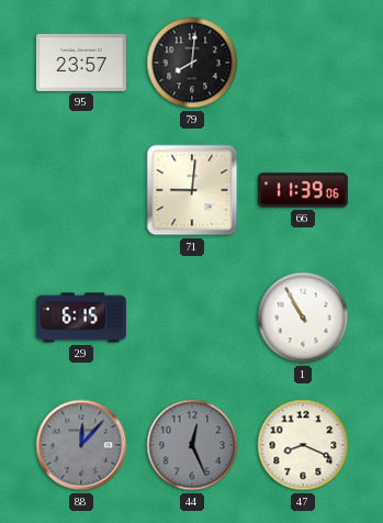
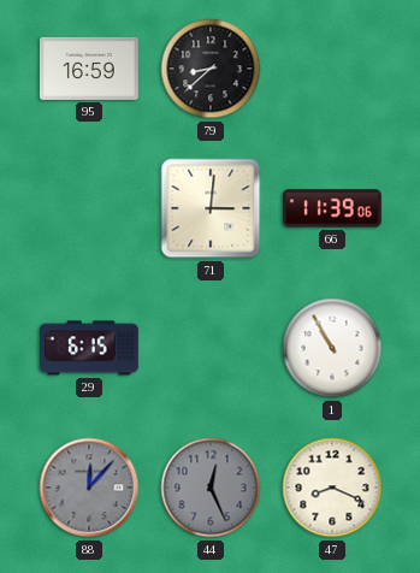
95: 23:57 -> 16:59
79: 8:01 -> 8:38
71: 9:01 -> 3:01
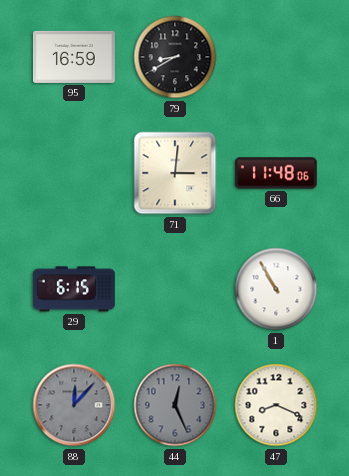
79: 8:38 -> 8:40
66: 11:39 -> 11:48
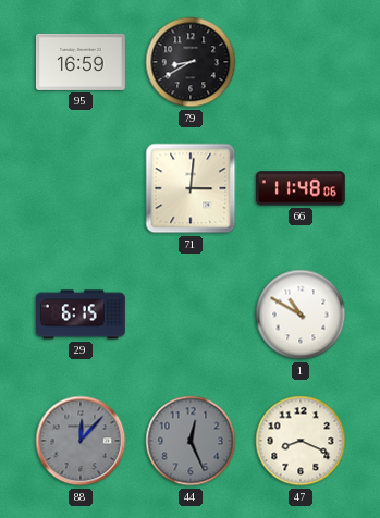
1: 10:55 -> 10:50
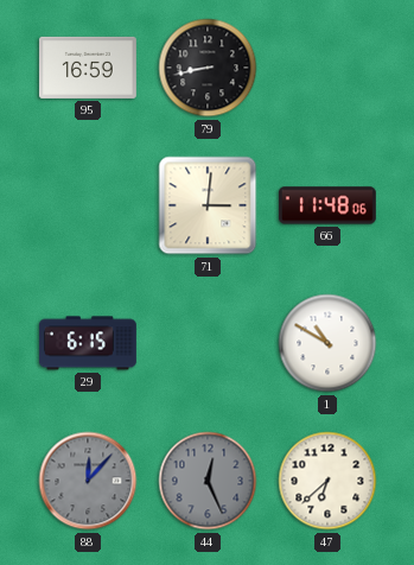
79: 8:40 -> 8:43
47: 8:19 -> 6:38
